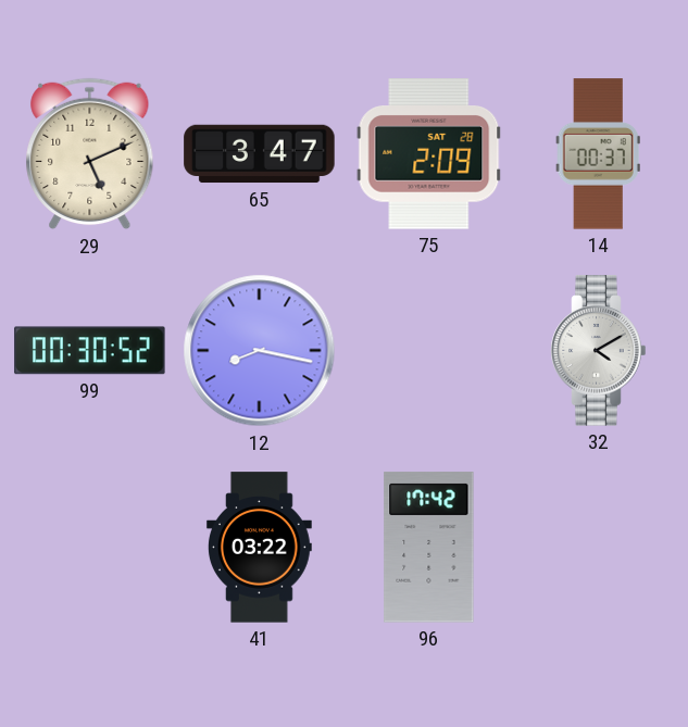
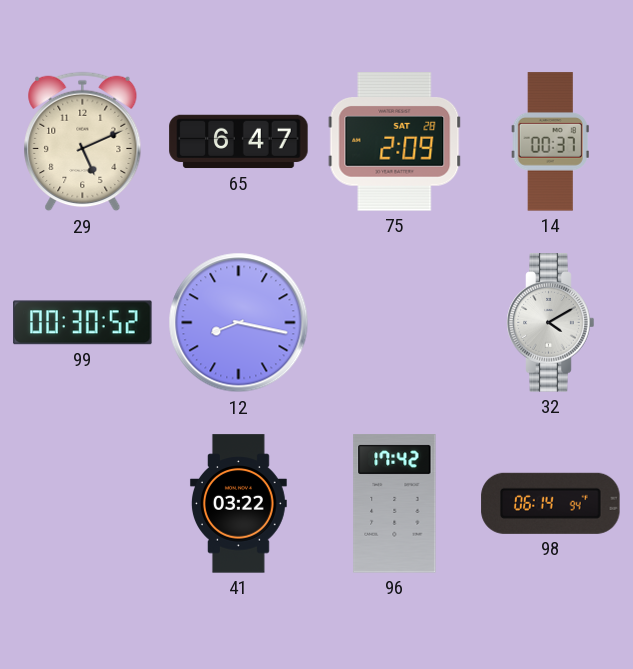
65: 3:47 -> 6:47
98: none -> 06:14
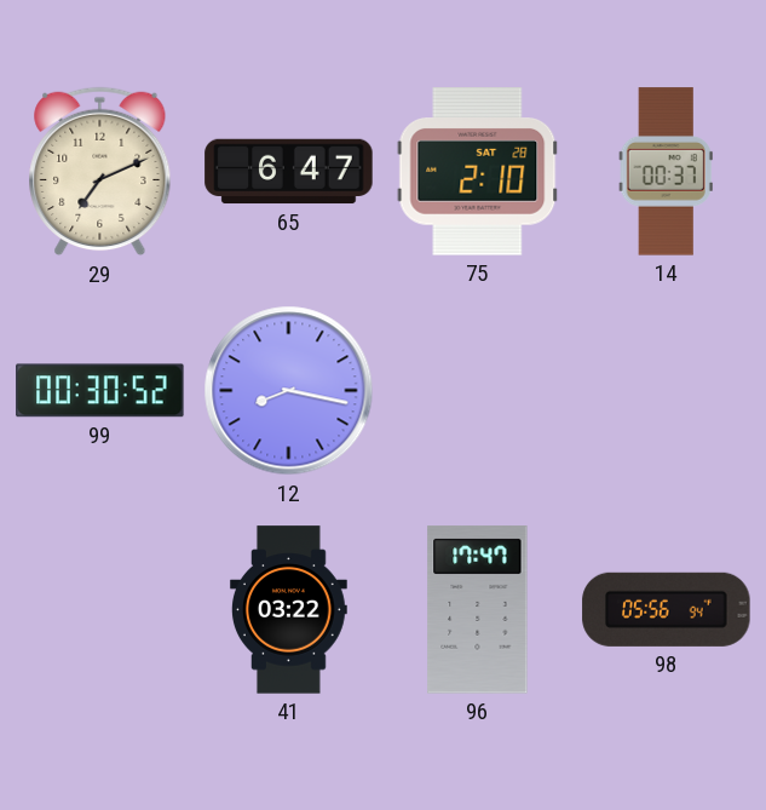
29: 5:11 -> 7:11
75: 2:09 -> 2:10
32: 4:10 -> none
96: 17:42 -> 17:47
98: 06:14 -> 05:56
